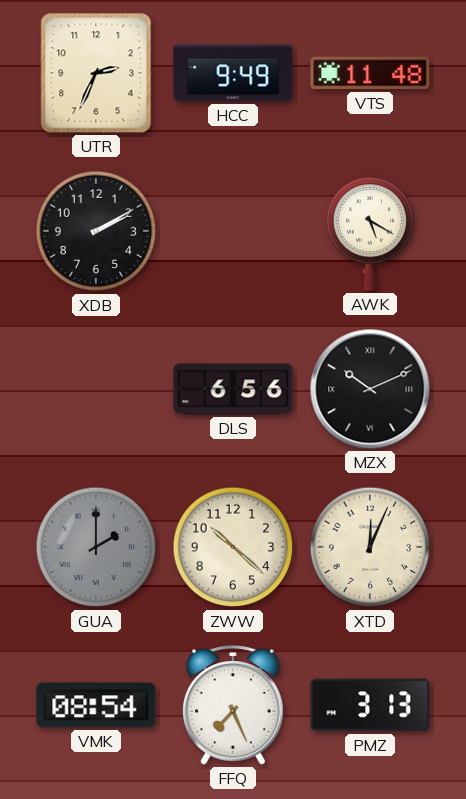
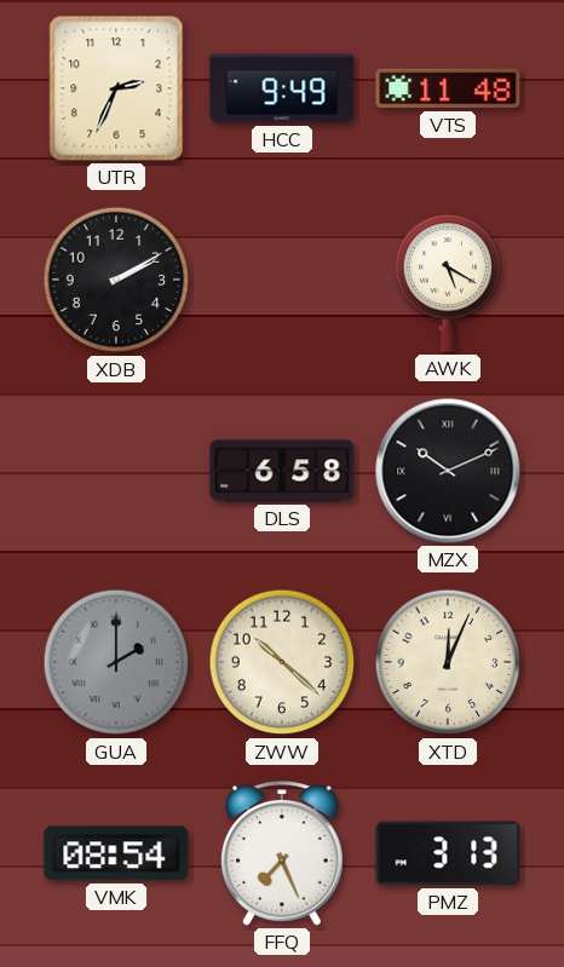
DLS: 6:56 -> 6:58
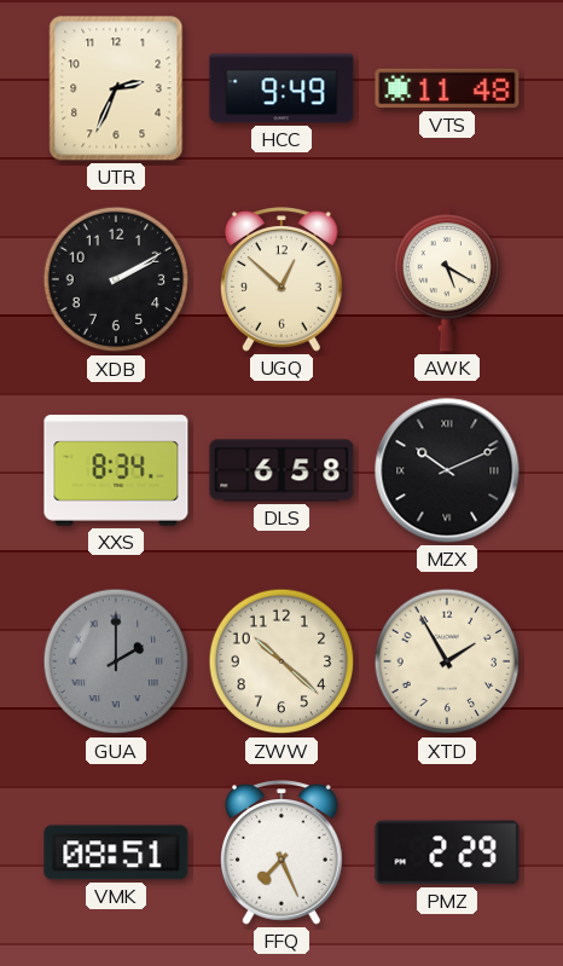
UGQ: none -> 12:52
XXS: none -> 8:34
XTD: 12:04 -> 1:55
VMK: 08:54 -> 08:51
PMZ: 3:13 -> 2:29
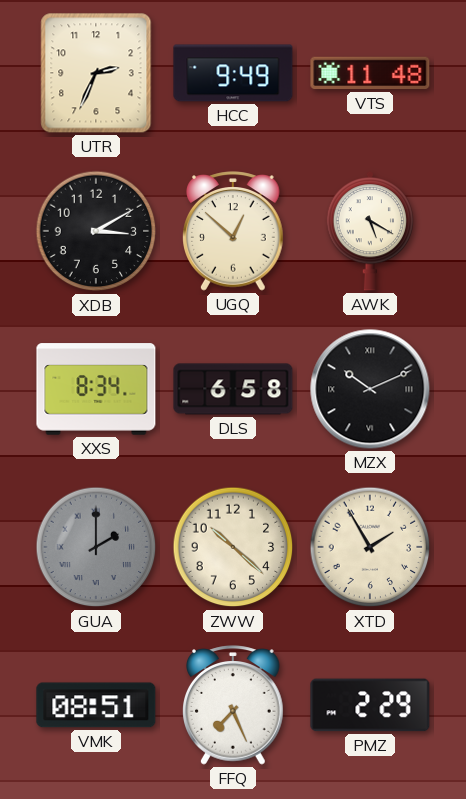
XDB: 2:10 -> 3:10
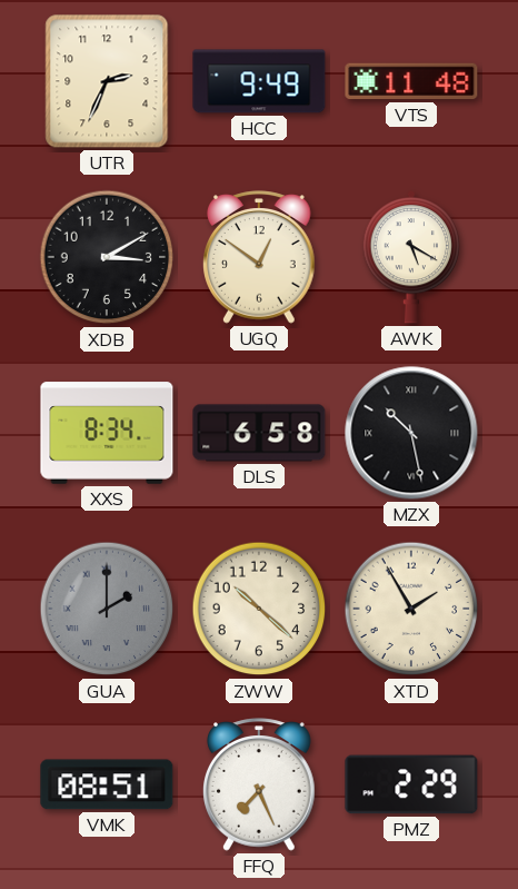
UGQ: 12:52 -> 12:51
MZX: 10:11 -> 10:28
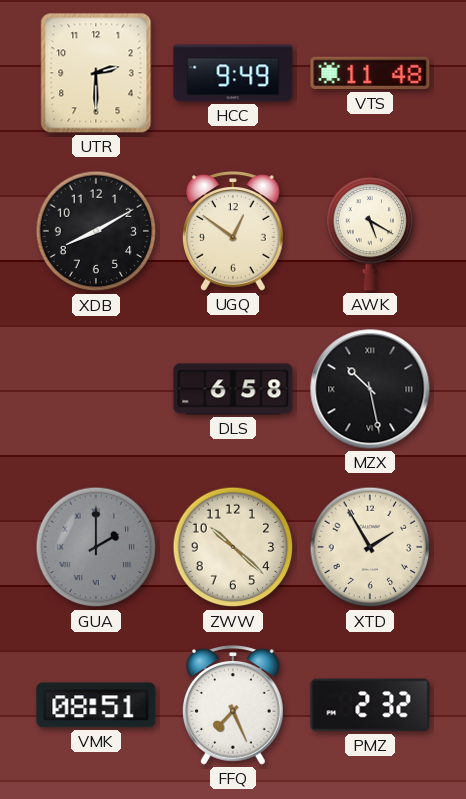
UTR: 2:34 -> 2:30
XDB: 3:10 -> 8:10
XXS: 8:34 -> none
PMZ: 2:29 -> 2:32
